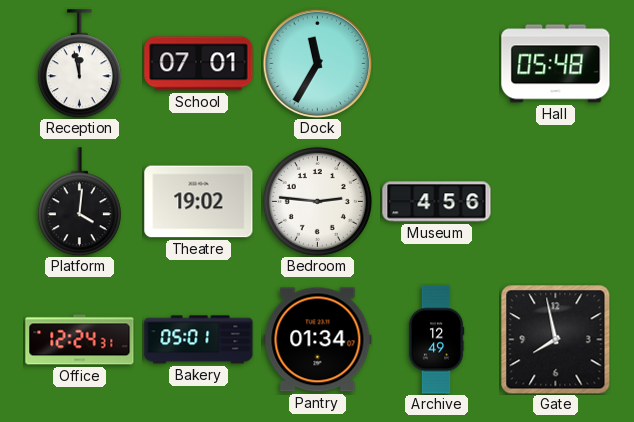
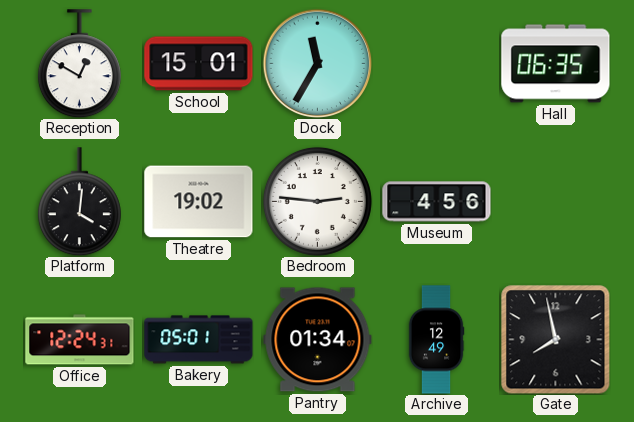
Reception: 11:58 -> 12:50
School: 07:01 -> 15:01
Hall: 05:48 -> 06:35
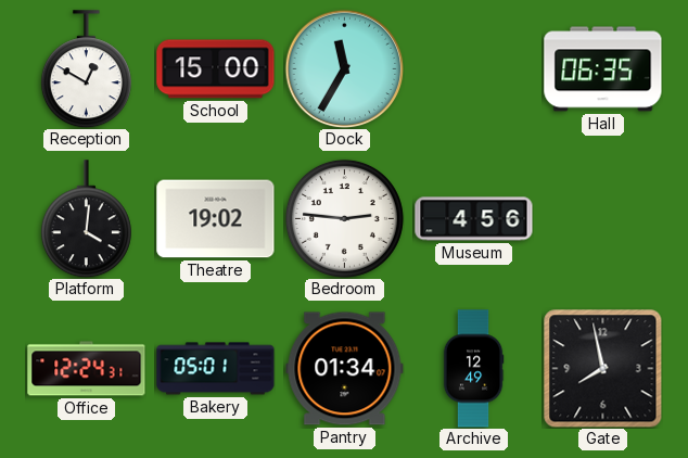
School: 15:01 -> 15:00
